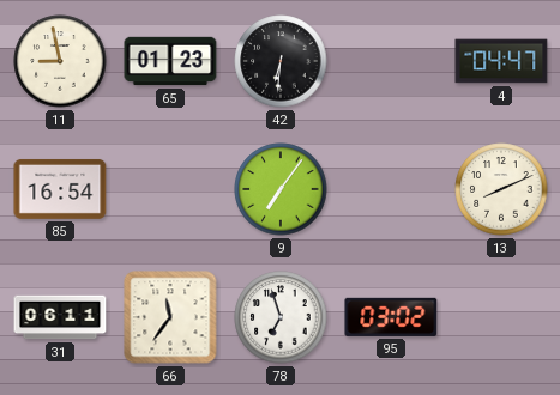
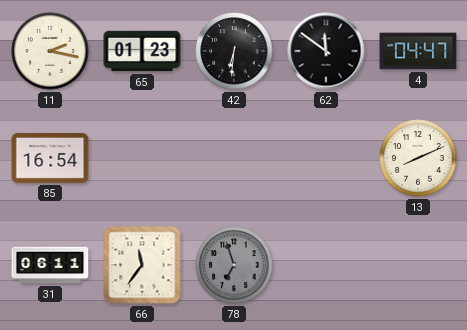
11: 8:58 -> 2:17
62: none -> 11:51
9: 7:06 -> none
78 dial: white -> grey
95: 03:02 -> none
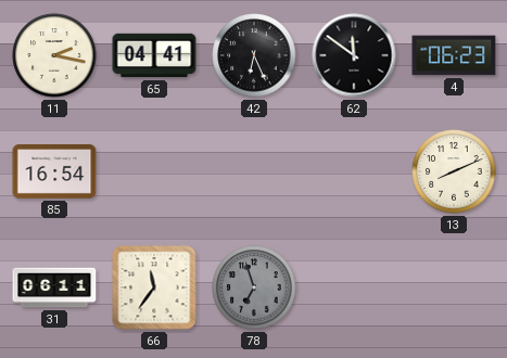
65: 01:23 -> 04:41
42: 6:31 -> 6:26
4: 04:47 -> 06:23
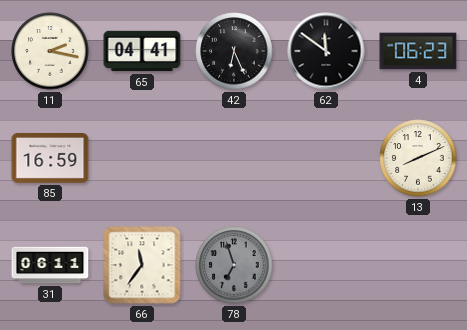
85: 16:54 -> 16:59
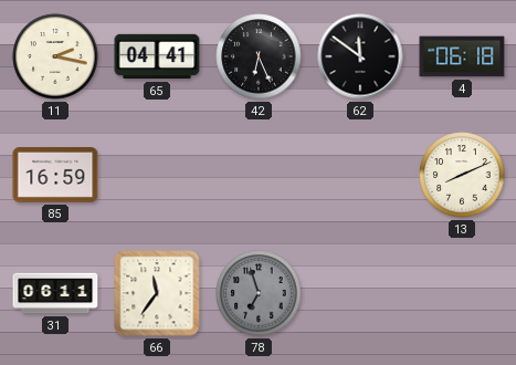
4: 06:23 -> 06:18
